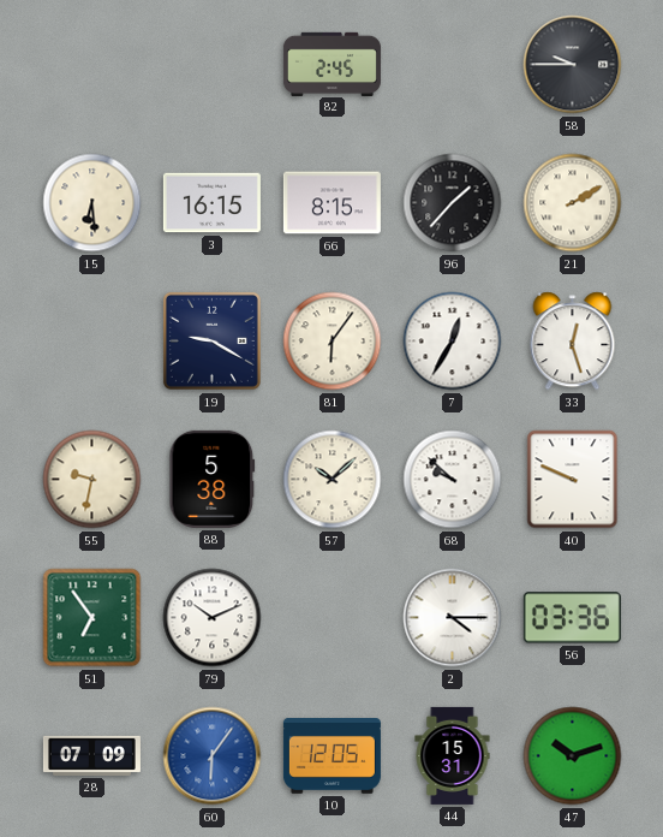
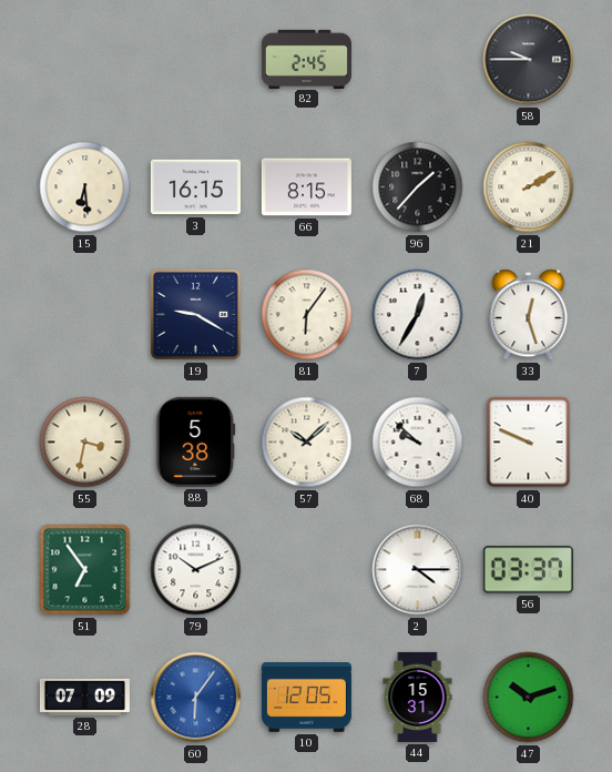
55: 9:32 -> 3:32
56: 03:36 -> 03:37
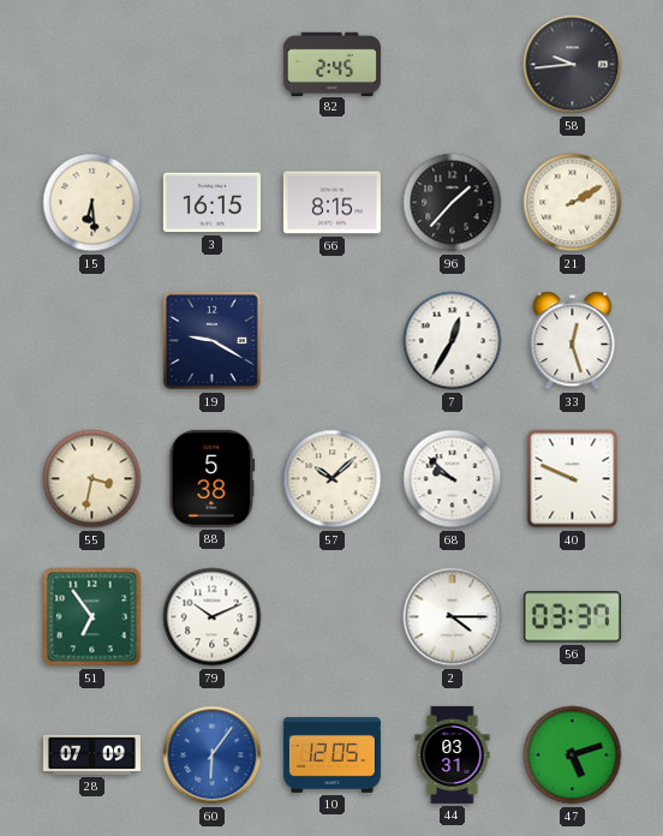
58: 9:45 -> 9:44
81: 6:06 -> none
44: 15:31 -> 03:31
47: 10:12 -> 5:12
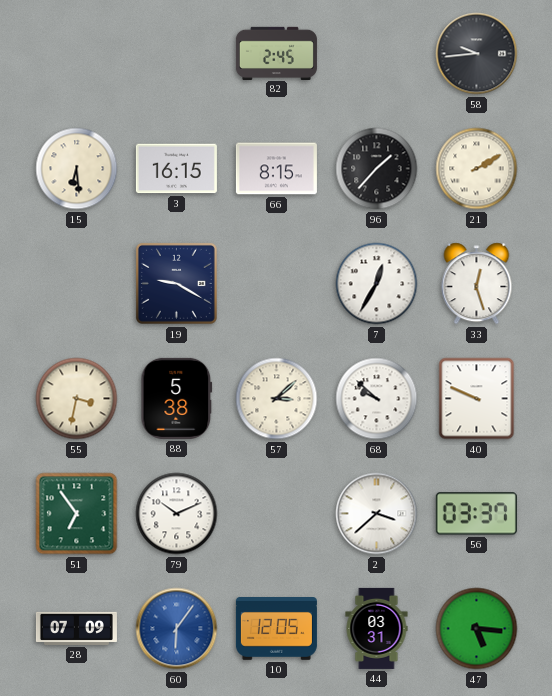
57: 10:08 -> 3:08
2: 4:15 -> 3:38
47: 5:12 -> 5:16
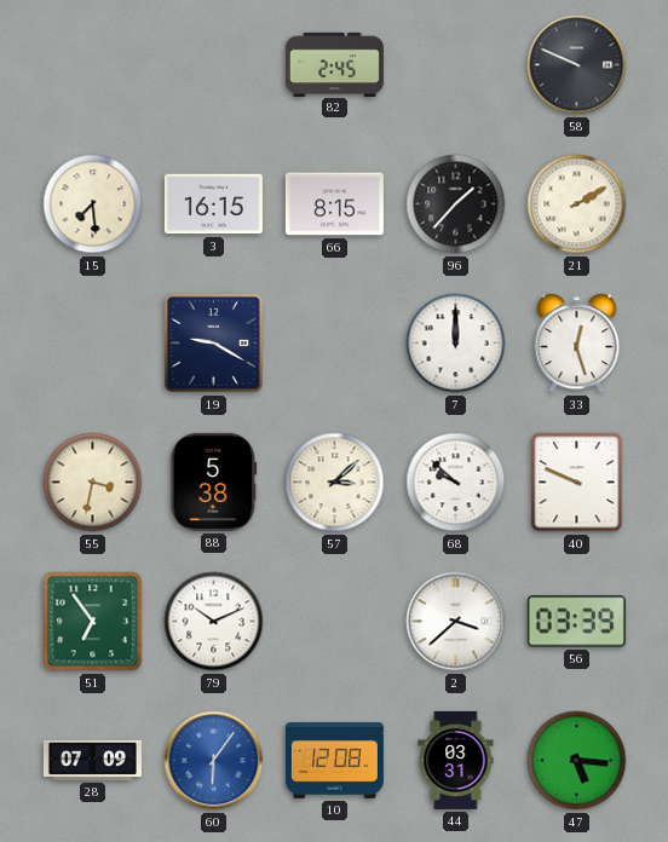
58: 9:44 -> 9:49
15: 6:29 -> 7:29
7: 12:35 -> 12:00
56: 03:37 -> 03:39
10: 12:05 -> 12:08
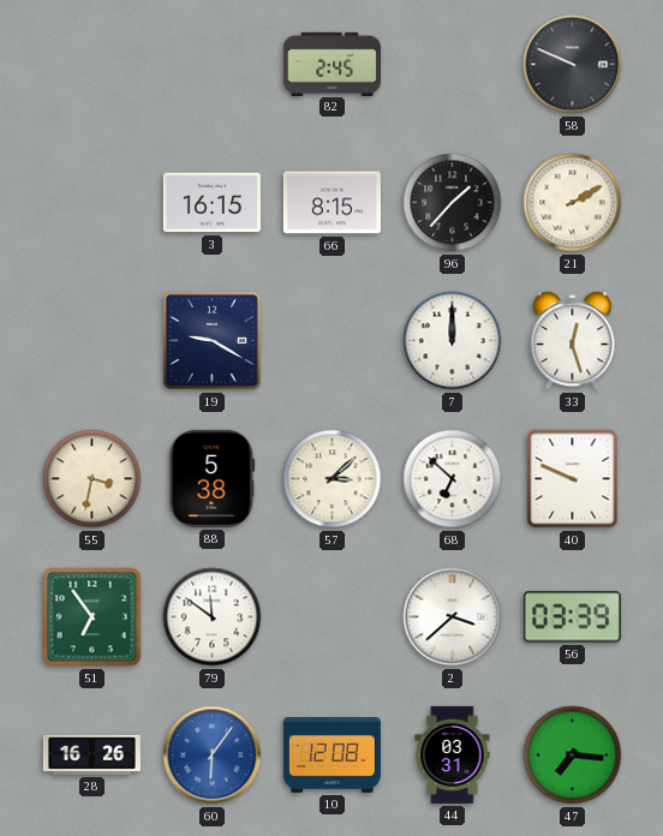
15: 7:29 -> none
68: 9:52 -> 6:52
79: 10:11 -> 11:51
28: 07:09 -> 16:26
47: 5:16 -> 7:16
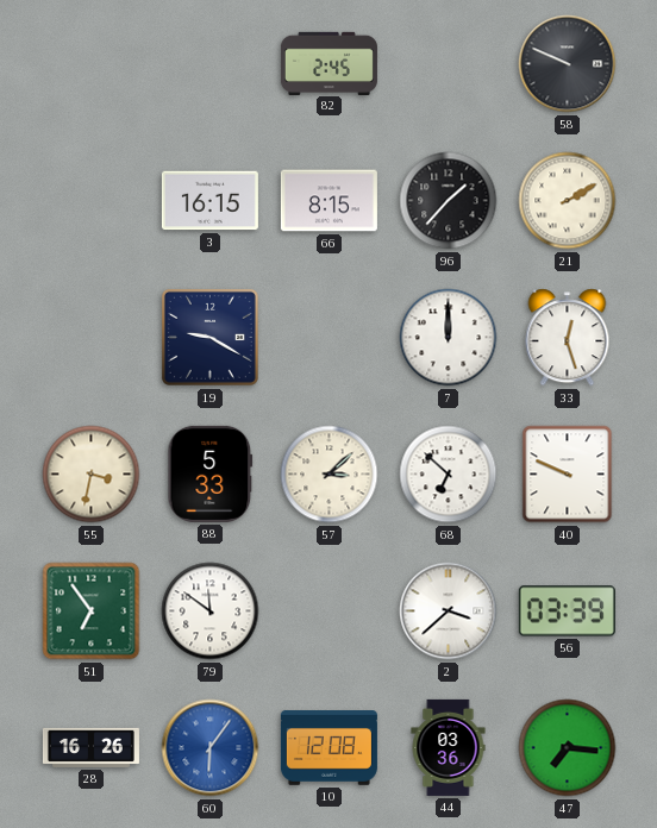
88: 5:38 -> 5:33
44: 03:31 -> 03:36
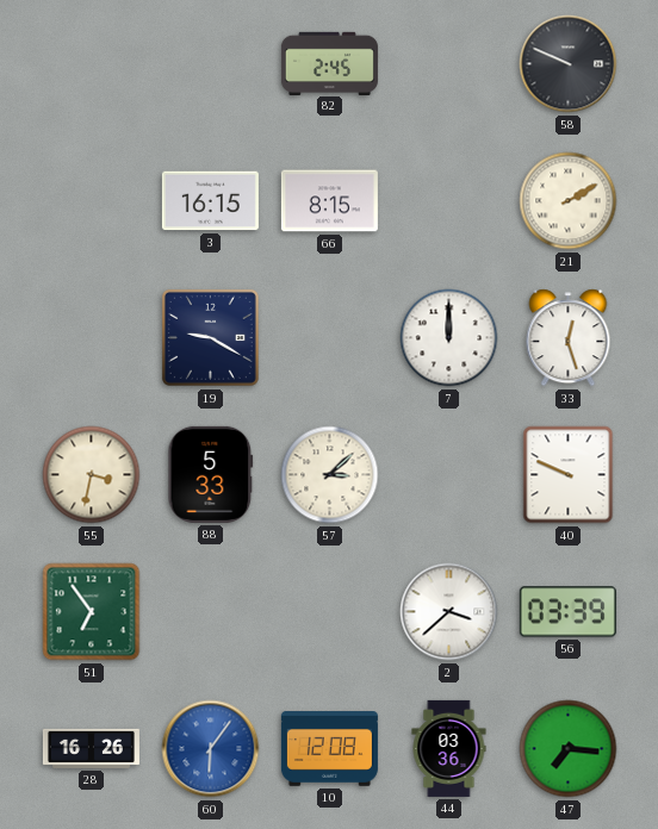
96: 1:37 -> none
68: 6:52 -> none
79: 11:51 -> none
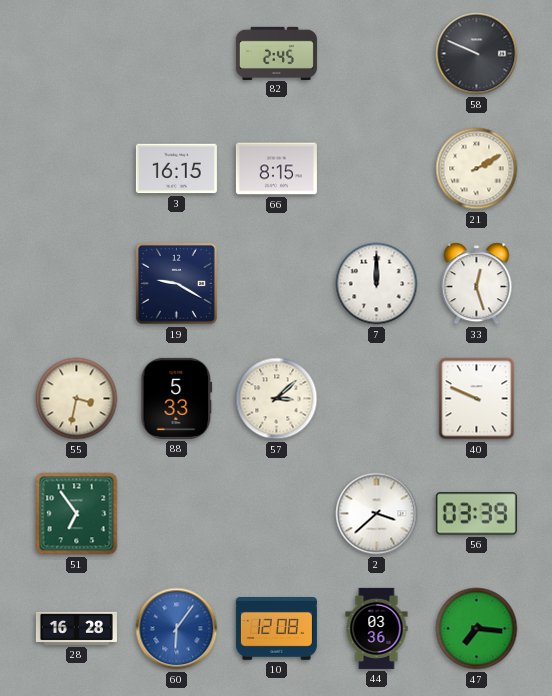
28: 16:26 -> 16:28
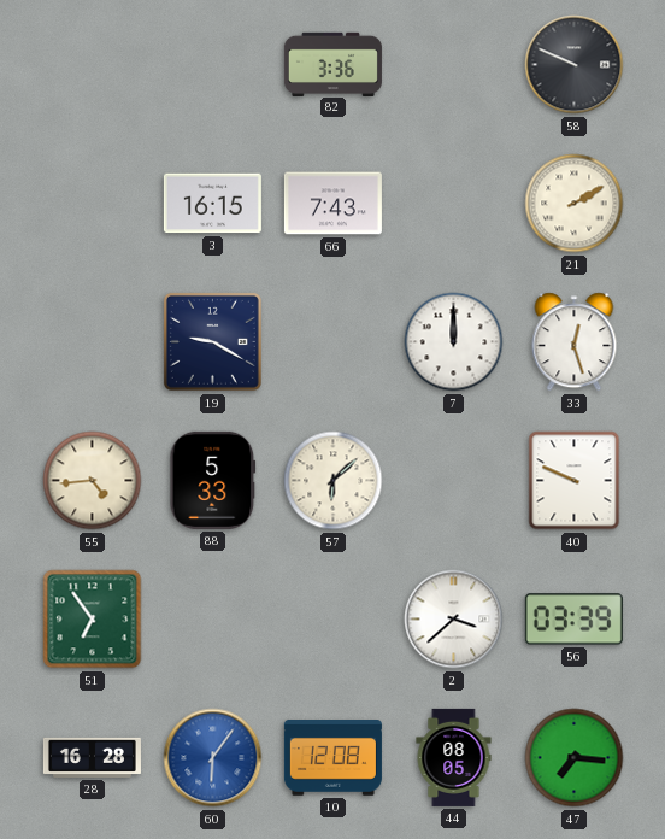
82: 2:45 -> 3:36
66: 8:15 -> 7:43
55: 3:32 -> 4:44
57: 3:08 -> 6:08
44: 03:36 -> 08:05
